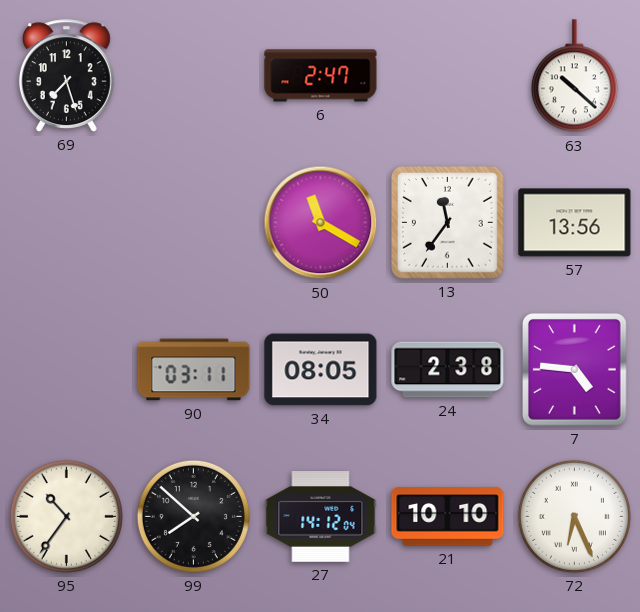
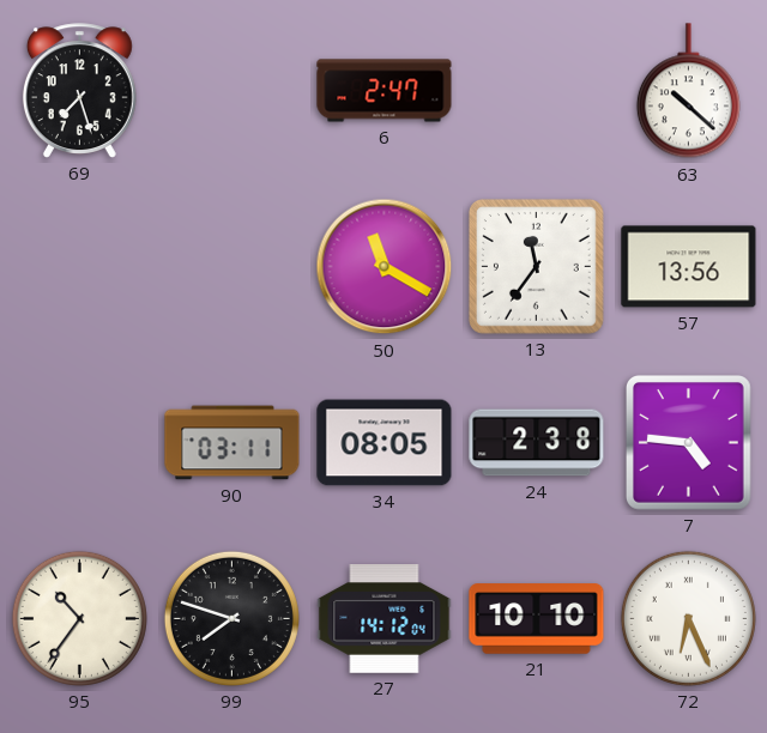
99: 7:52 -> 7:48
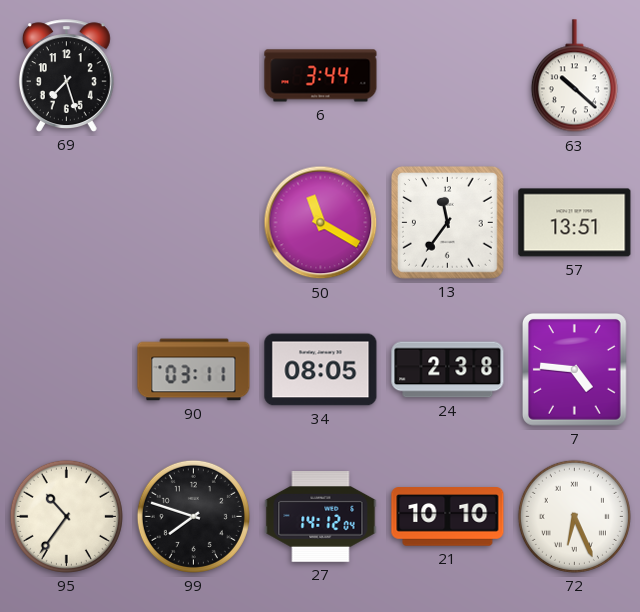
6: 2:47 -> 3:44
57: 13:56 -> 13:51
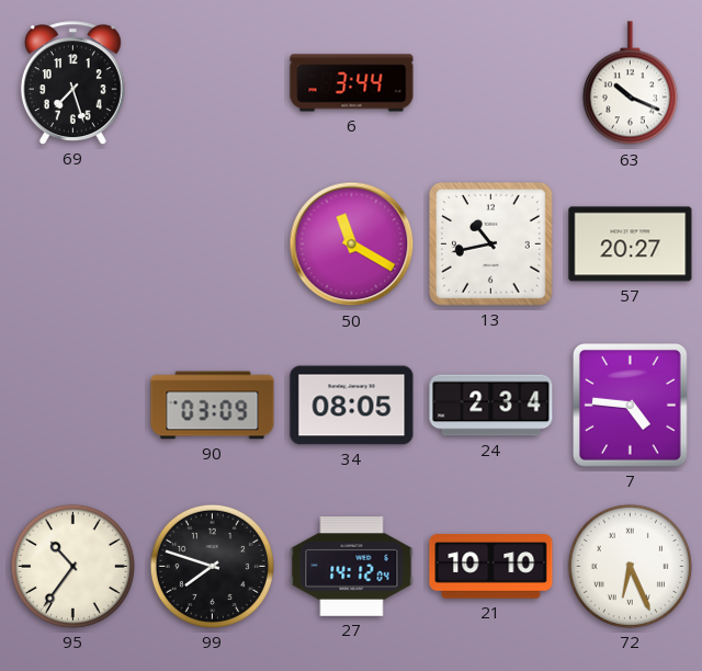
63: 10:22 -> 10:19
13: 11:36 -> 10:43
57: 13:51 -> 20:27
90: 03:11 -> 03:09
24: 2:38 -> 2:34
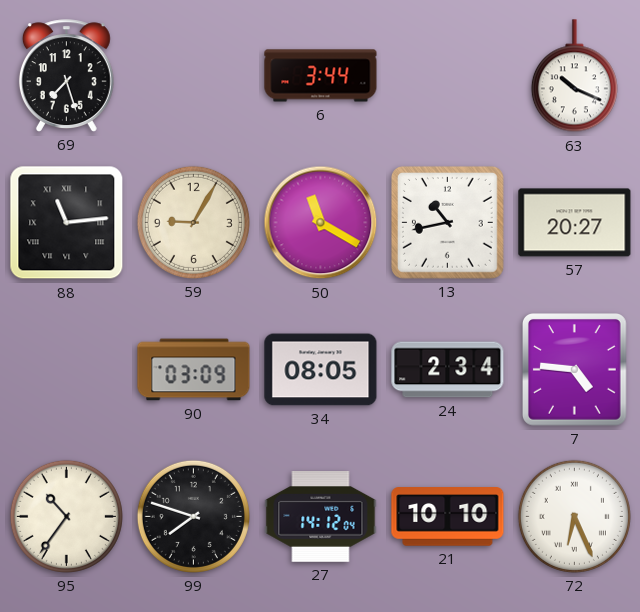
88: none -> 11:14
59: none -> 9:05
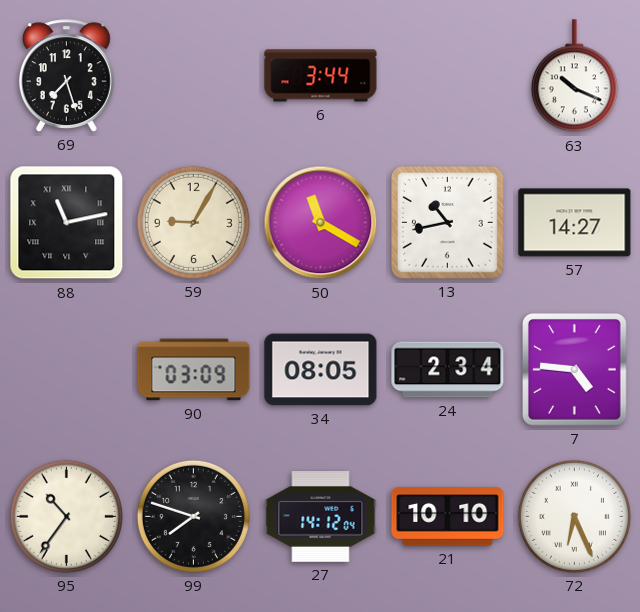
88: 11:14 -> 11:13
57: 20:27 -> 14:27
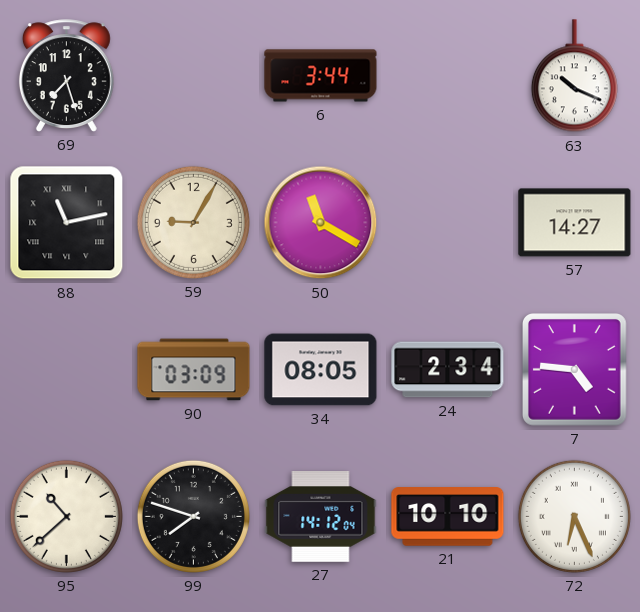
13: 10:43 -> none
95: 10:36 -> 10:38
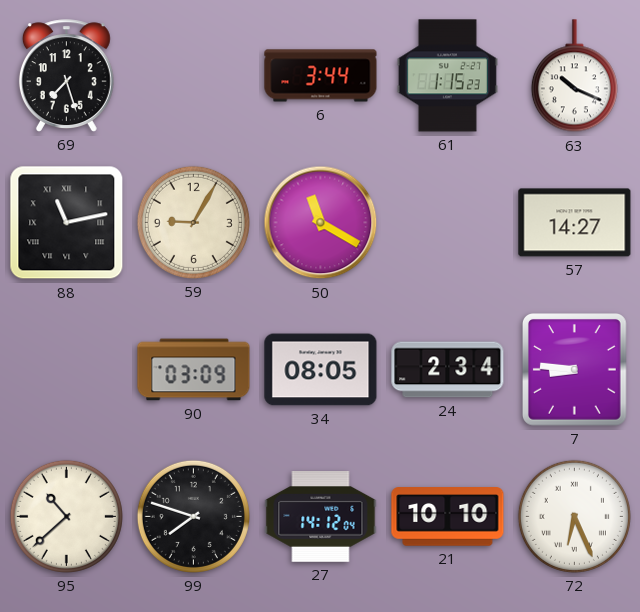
61: none -> 1:15
7: 4:46 -> 8:46
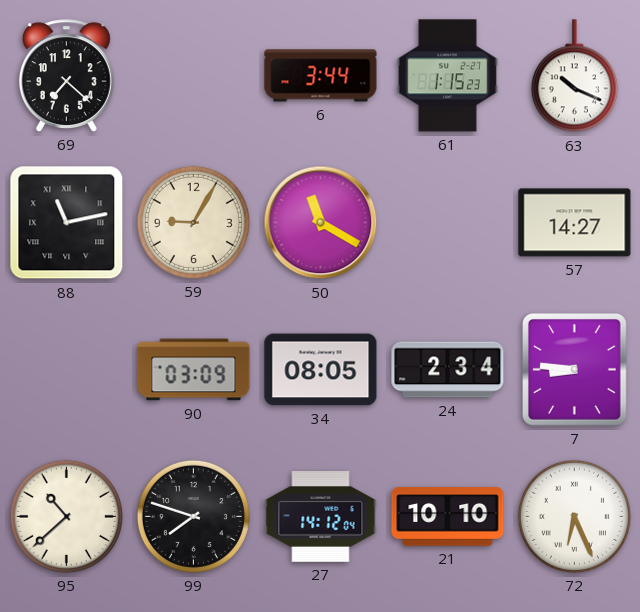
69: 7:27 -> 7:22
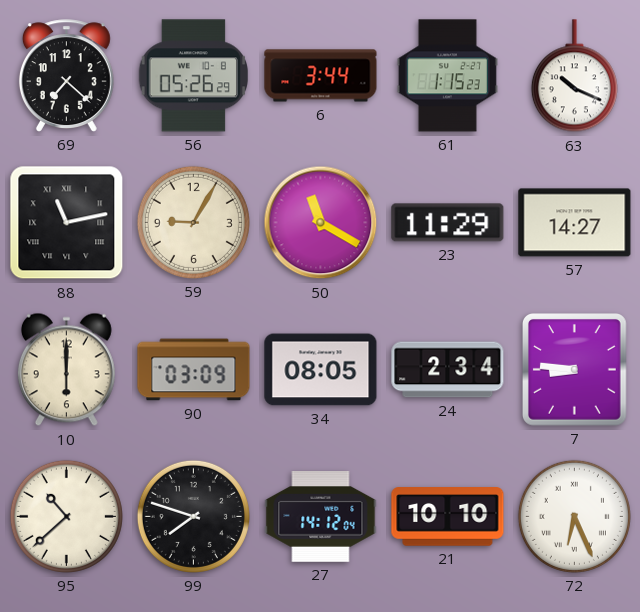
56: none -> 05:26
23: none -> 11:29
10: none -> 6:00
